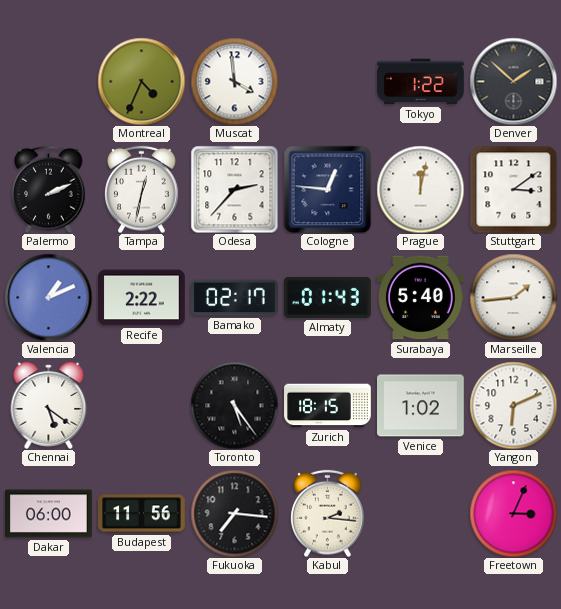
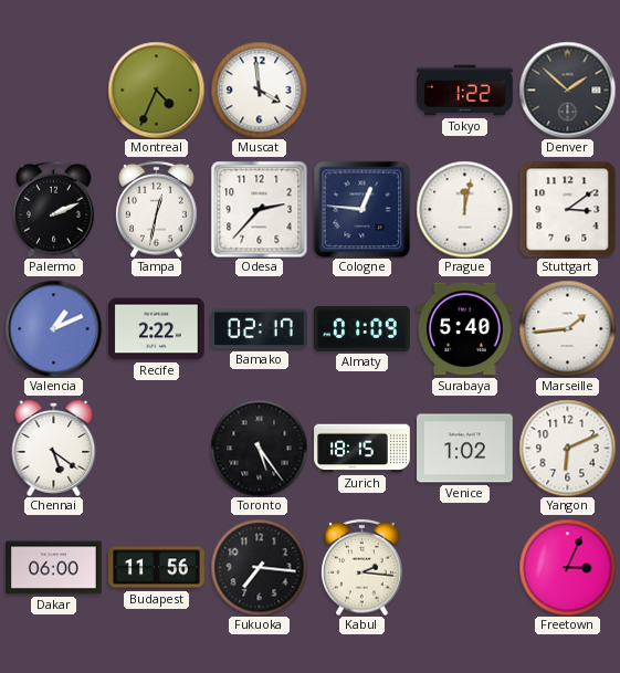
Almaty: 01:43 -> 01:09
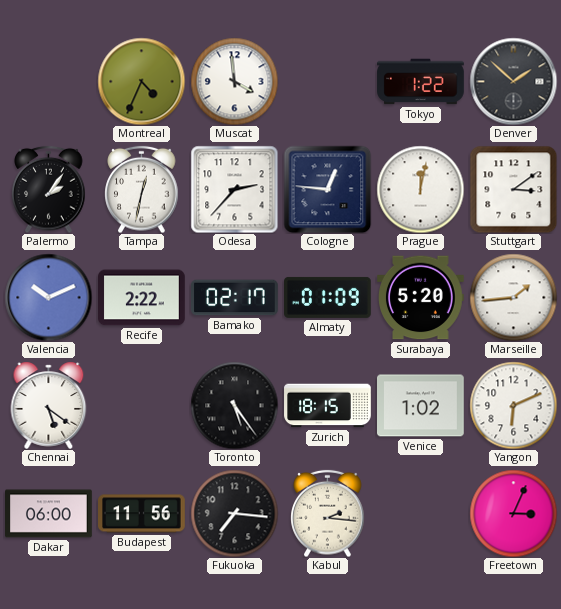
Palermo: 2:11 -> 2:06
Valencia: 1:11 -> 10:11
Surabaya: 5:40 -> 5:20
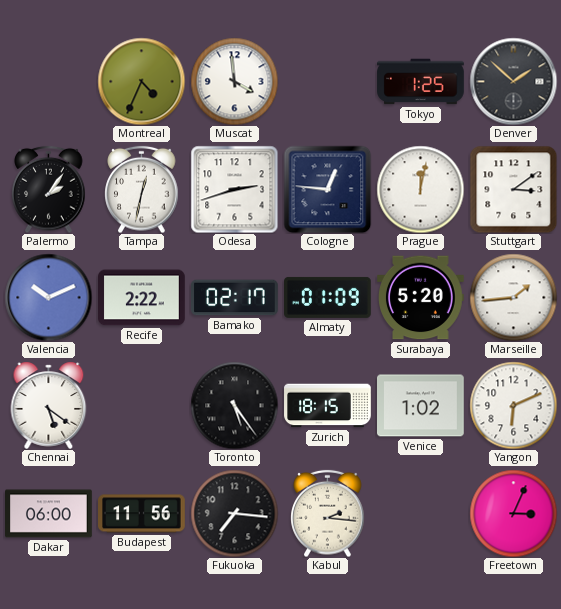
Tokyo: 1:22 -> 1:25
Odesa: 2:37 -> 2:42
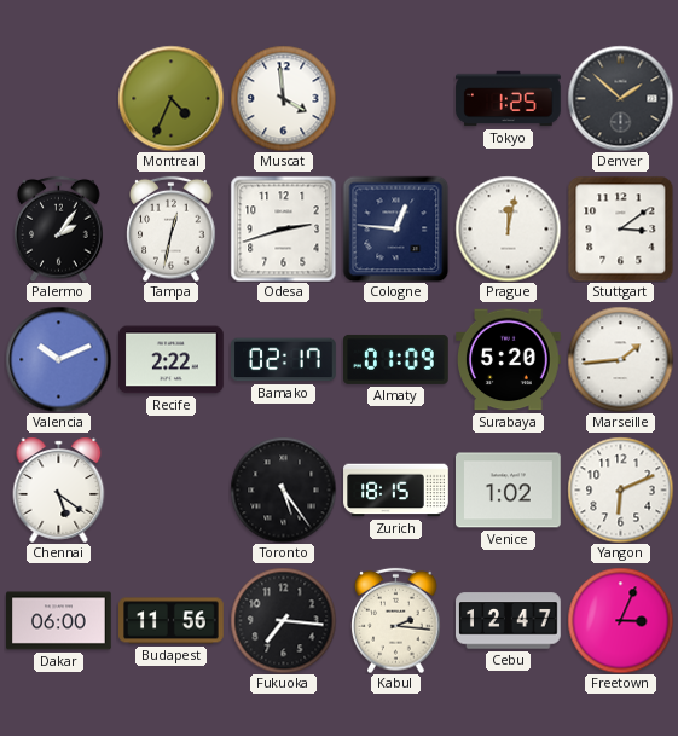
Cebu: none -> 12:47
